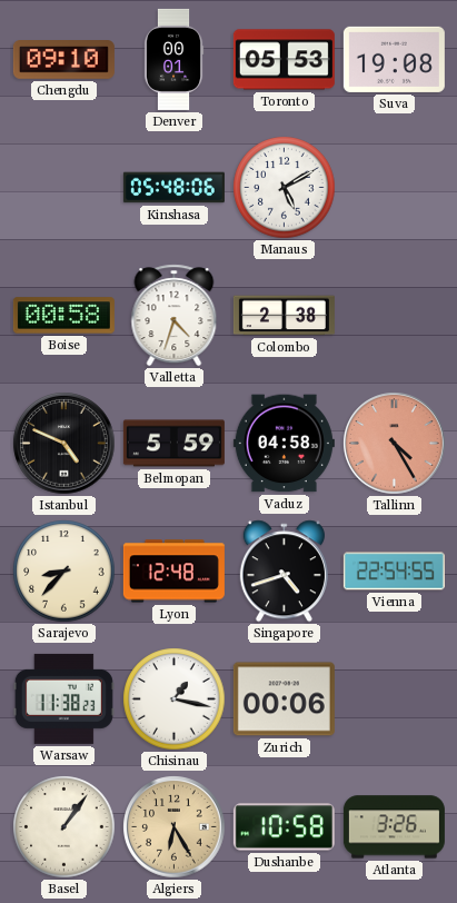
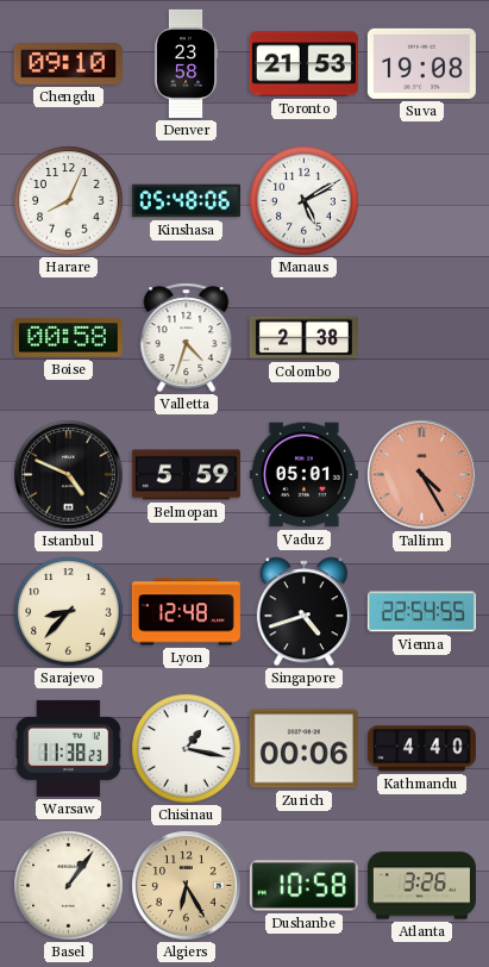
Denver: 00:01 -> 23:58
Toronto: 05:53 -> 21:53
Harare: none -> 8:04
Vaduz: 04:58 -> 05:01
Kathmandu: none -> 4:40
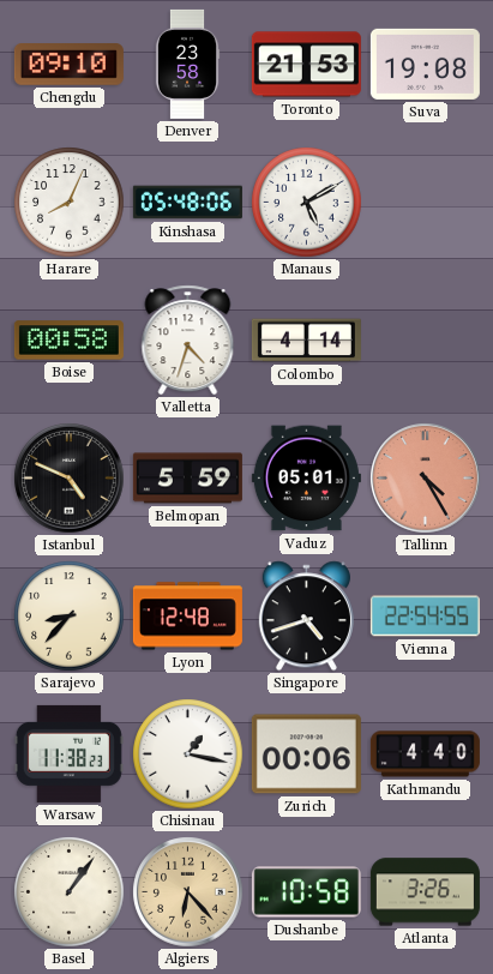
Colombo: 2:38 -> 4:14
Algiers: 6:25 -> 6:23
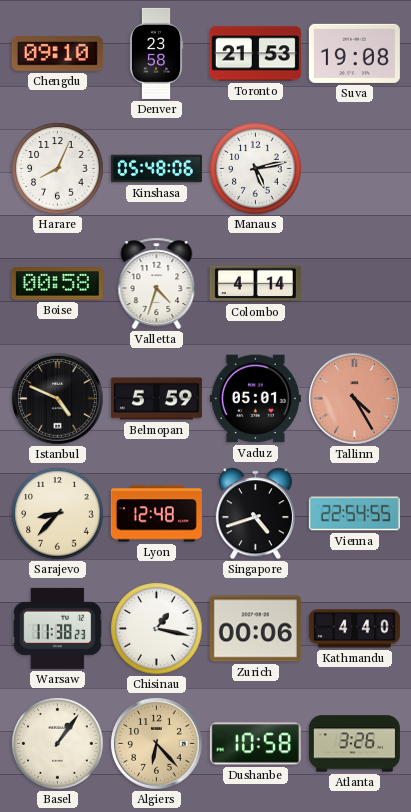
Manaus: 5:10 -> 5:13
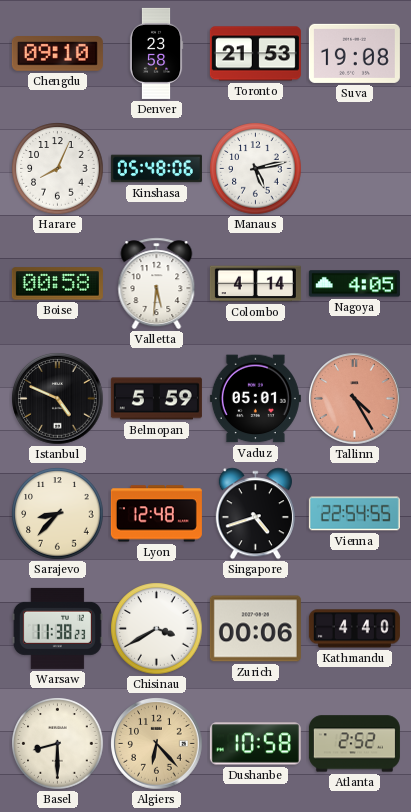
Valletta: 4:33 -> 5:31
Nagoya: none -> 4:05
Chisinau: 1:17 -> 3:40
Basel: 1:06 -> 8:30
Atlanta: 3:26 -> 2:52
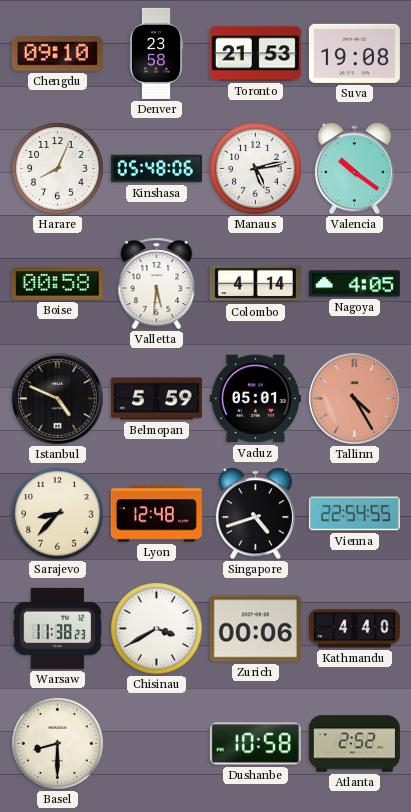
Valencia: none -> 10:21
Algiers: 6:23 -> none
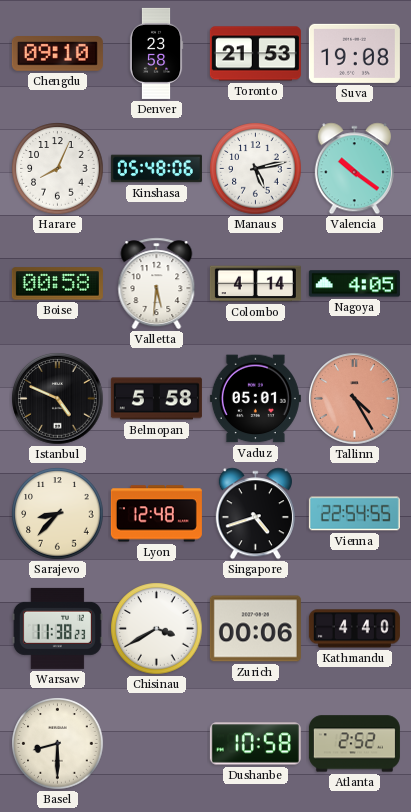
Belmopan: 5:59 -> 5:58
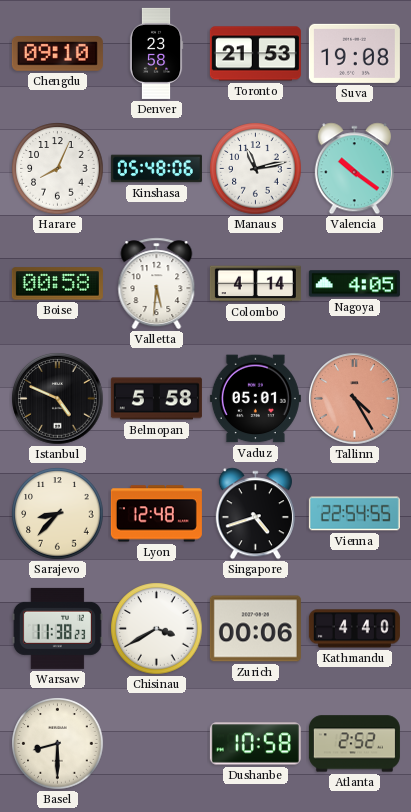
Manaus: 5:13 -> 11:13
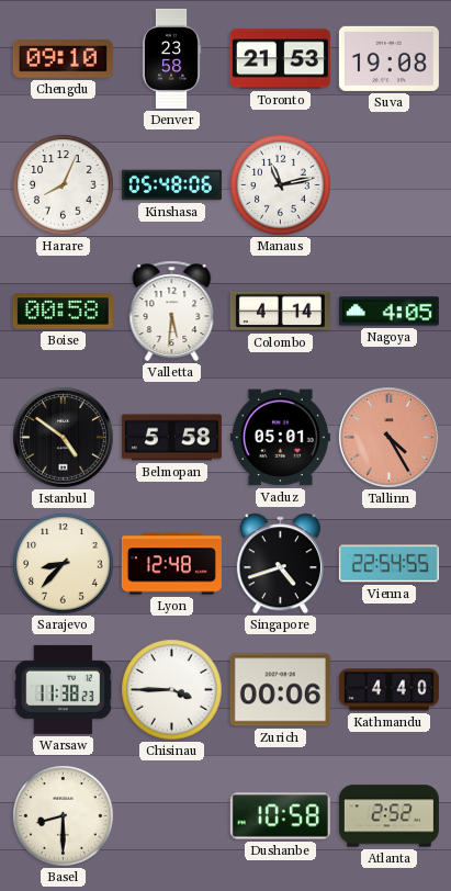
Valencia: 10:21 -> none
Istanbul: 4:49 -> 4:51
Chisinau: 3:40 -> 3:45
